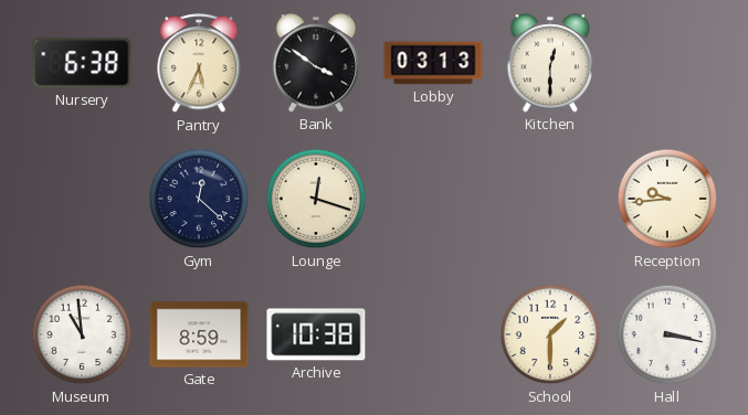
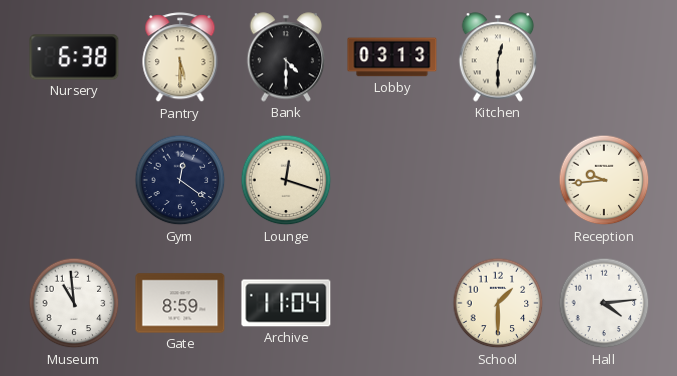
Pantry: 5:34 -> 5:30
Bank: 3:51 -> 4:30
Gym: 12:22 -> 12:21
Archive: 10:38 -> 11:04
Hall: 3:17 -> 4:14
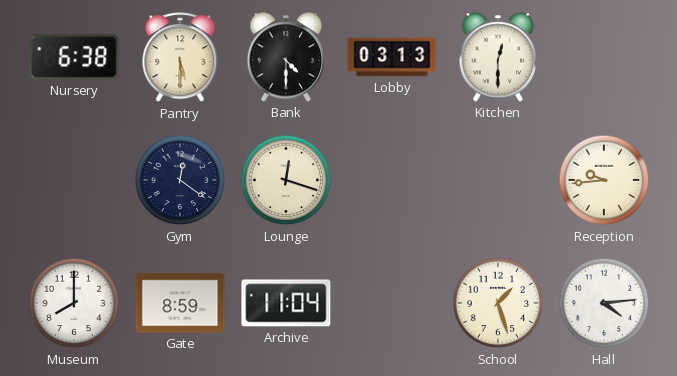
Museum: 10:59 -> 8:00
School: 1:30 -> 1:27
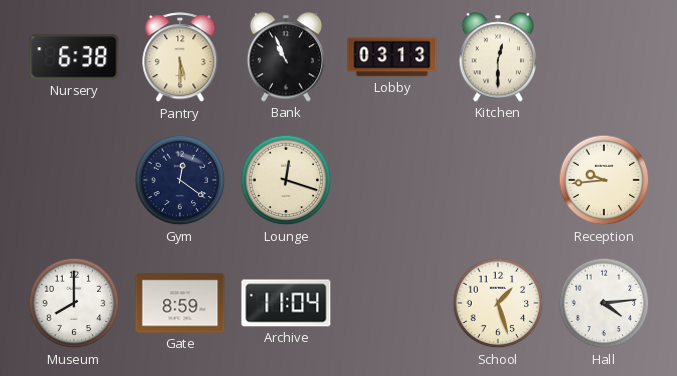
Bank: 4:30 -> 10:56
